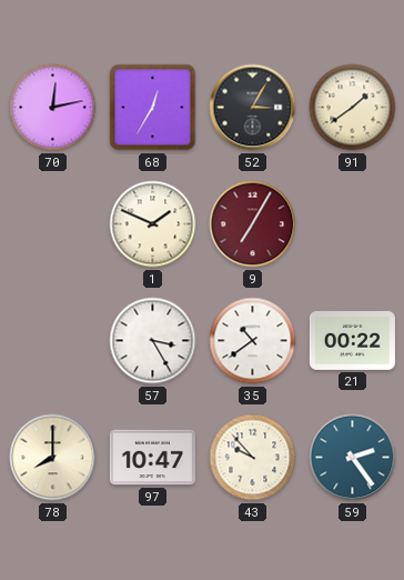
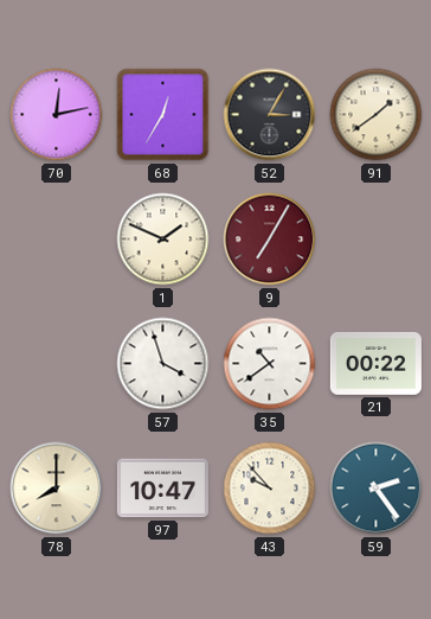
57: 3:25 -> 3:57
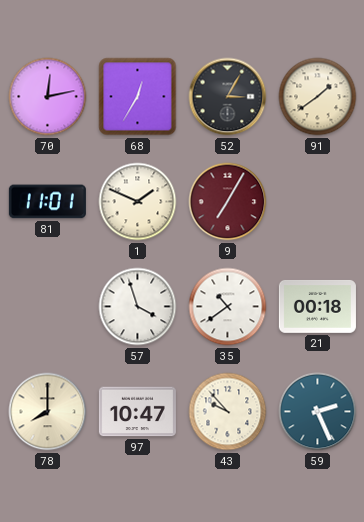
81: none -> 11:01
21: 00:22 -> 00:18
59: 2:24 -> 2:26
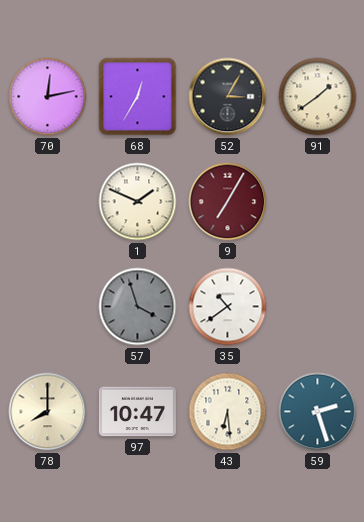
81: 11:01 -> none
57 dial: white -> grey
21: 00:18 -> none
43: 9:53 -> 6:29
59: 2:26 -> 2:27
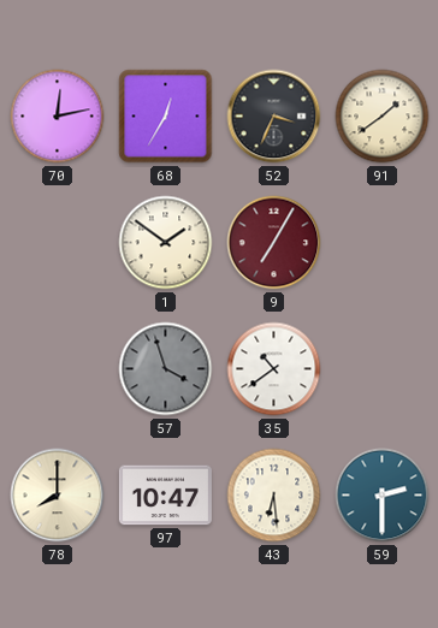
52: 3:05 -> 3:34
1: 1:49 -> 1:51
59: 2:27 -> 2:30
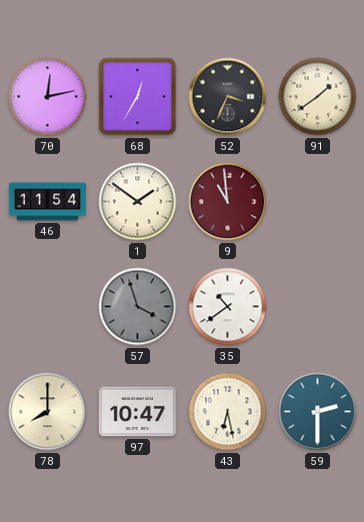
46: none -> 11:54
9: 7:05 -> 10:59
43: 6:29 -> 6:28
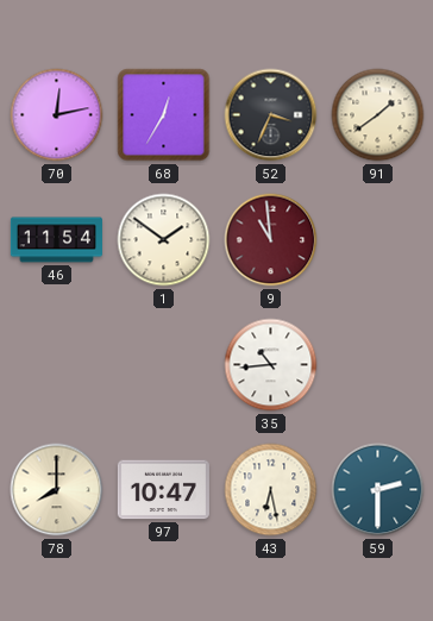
57: 3:57 -> none
35: 10:39 -> 10:44
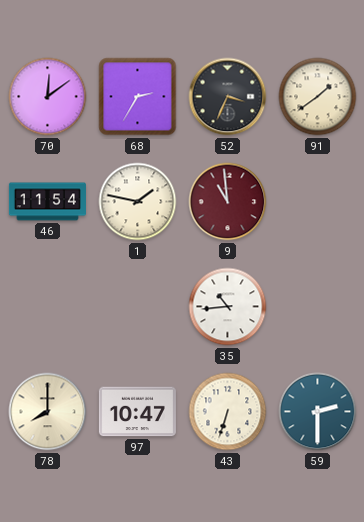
70: 12:13 -> 12:09
68: 12:35 -> 2:35
1: 1:51 -> 1:47
43: 6:28 -> 6:33
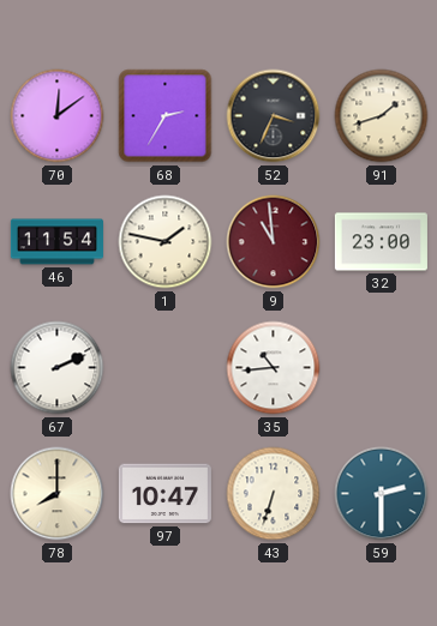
91: 1:39 -> 1:42
32: none -> 23:00
67: none -> 2:11
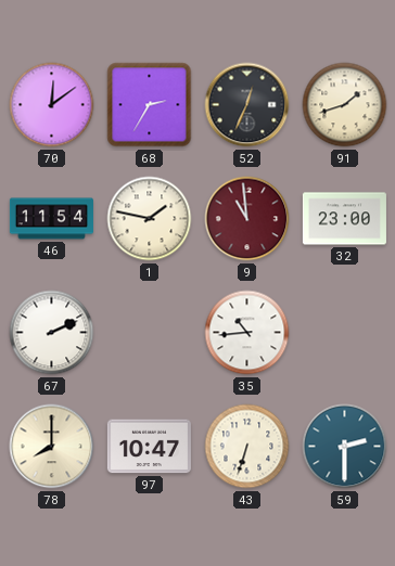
52: 3:34 -> 12:34
